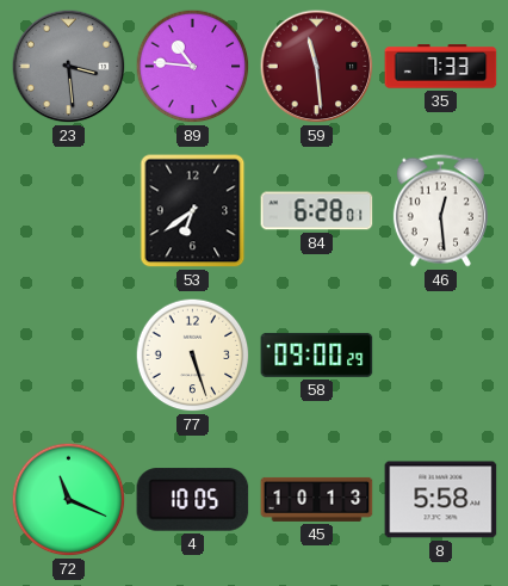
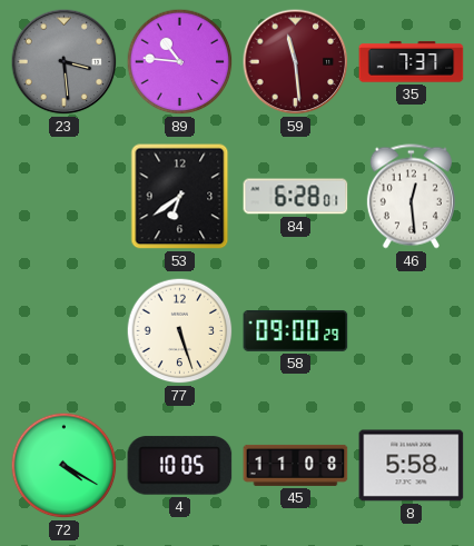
35: 7:33 -> 7:37
72: 11:19 -> 4:20
45: 10:13 -> 11:08
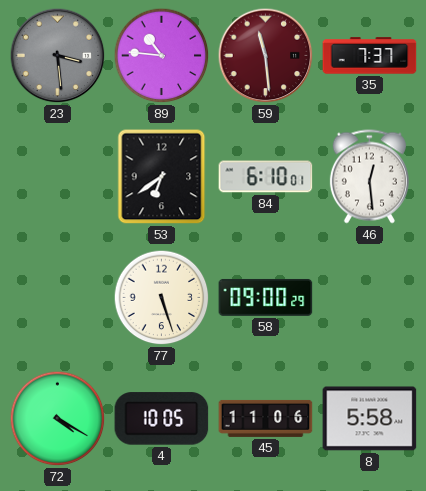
84: 6:28 -> 6:10
45: 11:08 -> 11:06
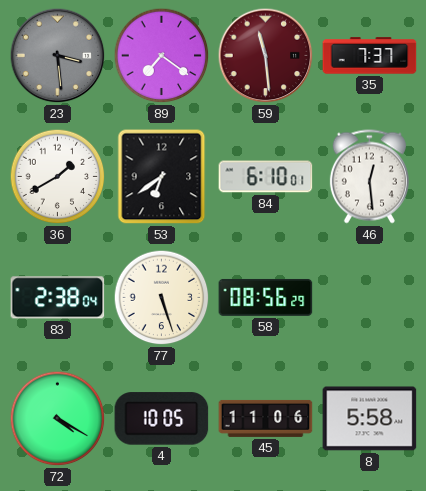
89: 10:46 -> 7:21
36: none -> 1:40
83: none -> 2:38
58: 09:00 -> 08:56
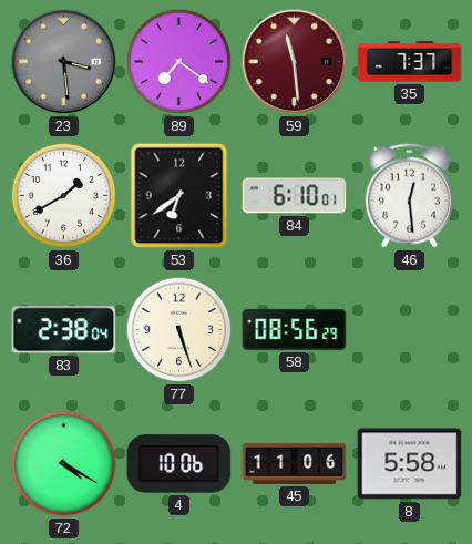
4: 10:05 -> 10:06
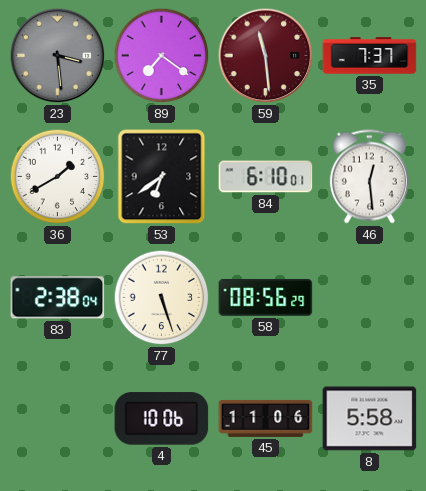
72: 4:20 -> none
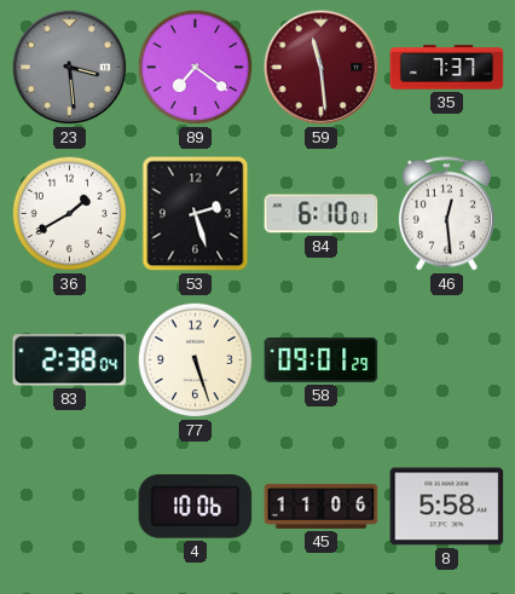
53: 6:39 -> 2:27
58: 08:56 -> 09:01
